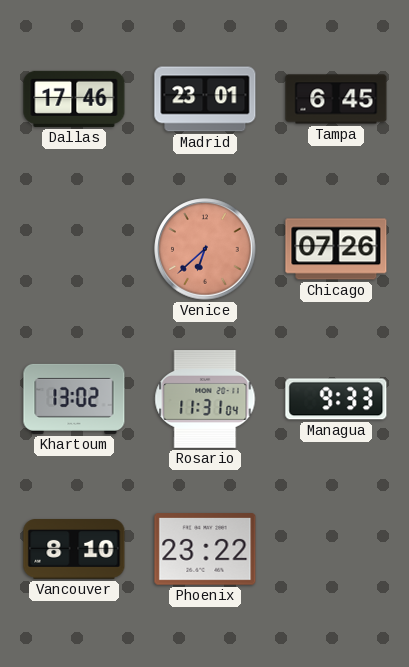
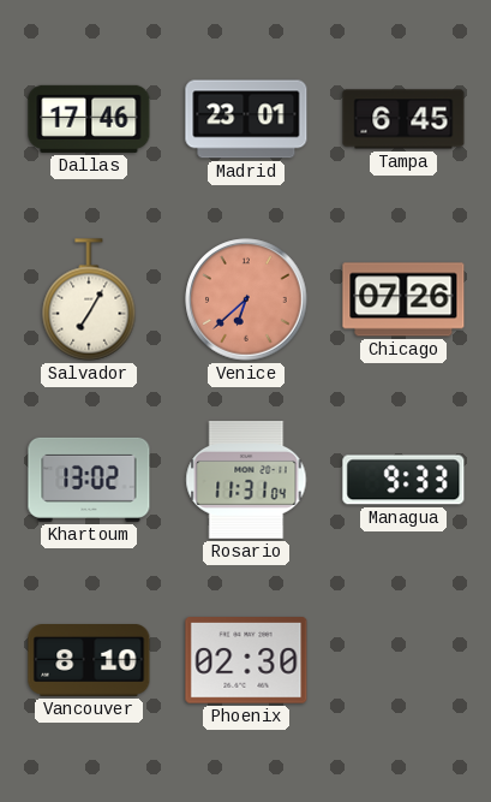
Salvador: none -> 7:05
Phoenix: 23:22 -> 02:30
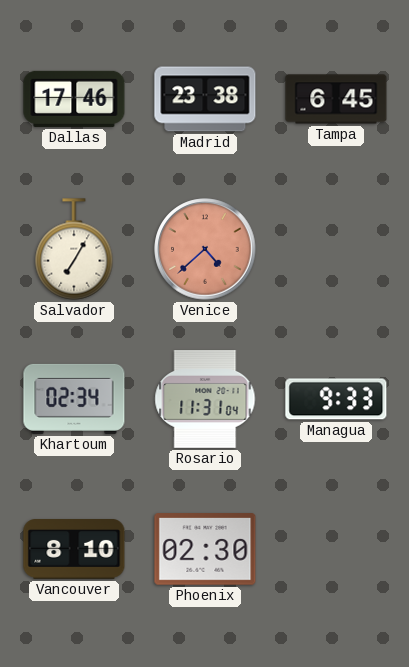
Madrid: 23:01 -> 23:38
Venice: 6:38 -> 4:38
Chicago: 07:26 -> none
Khartoum: 13:02 -> 02:34
